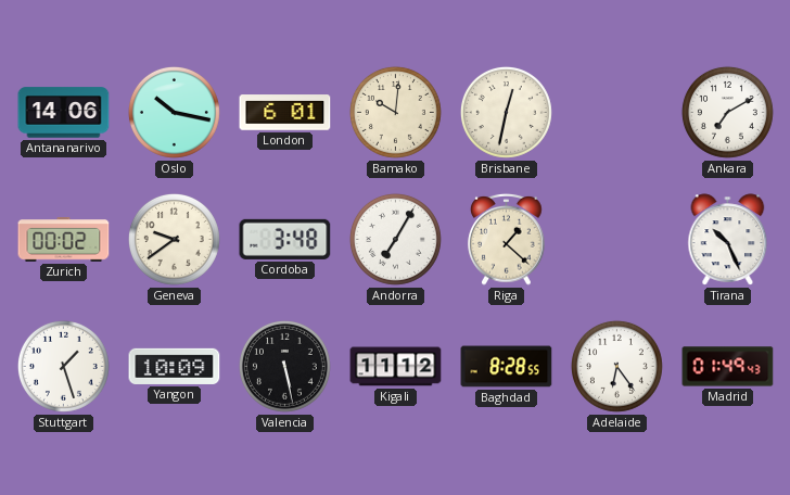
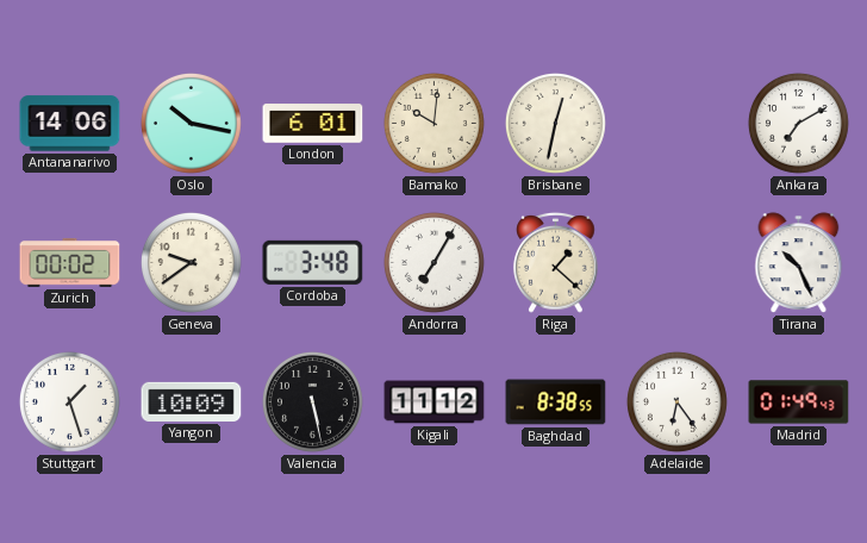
Baghdad: 8:28 -> 8:38
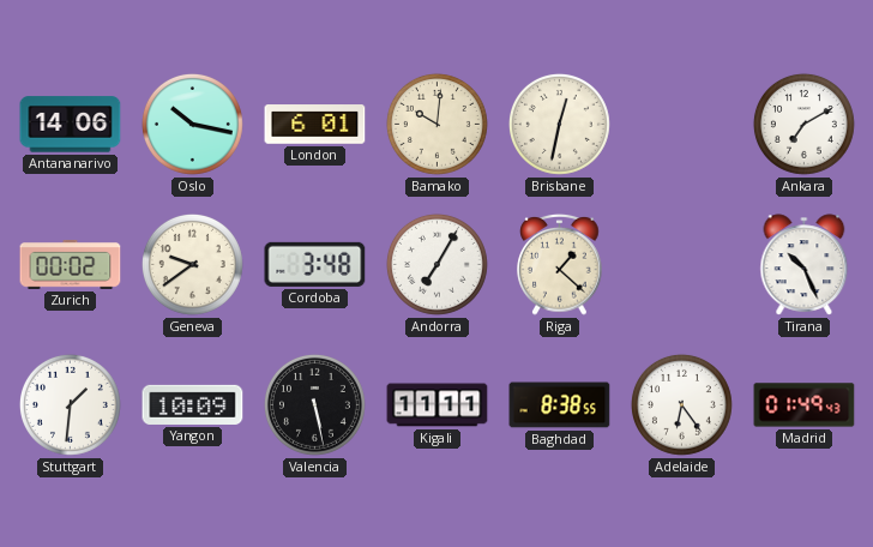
Stuttgart: 1:27 -> 1:31
Kigali: 11:12 -> 11:11
